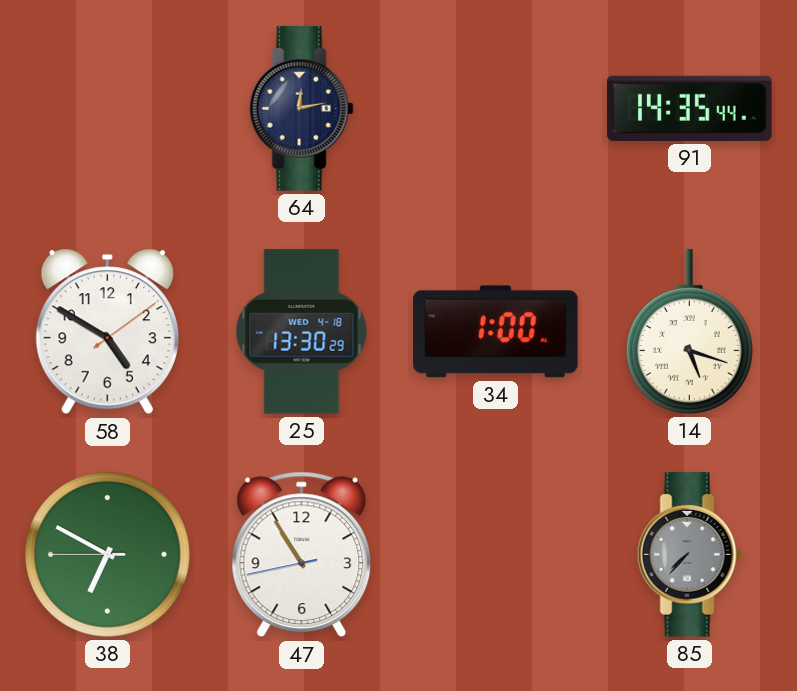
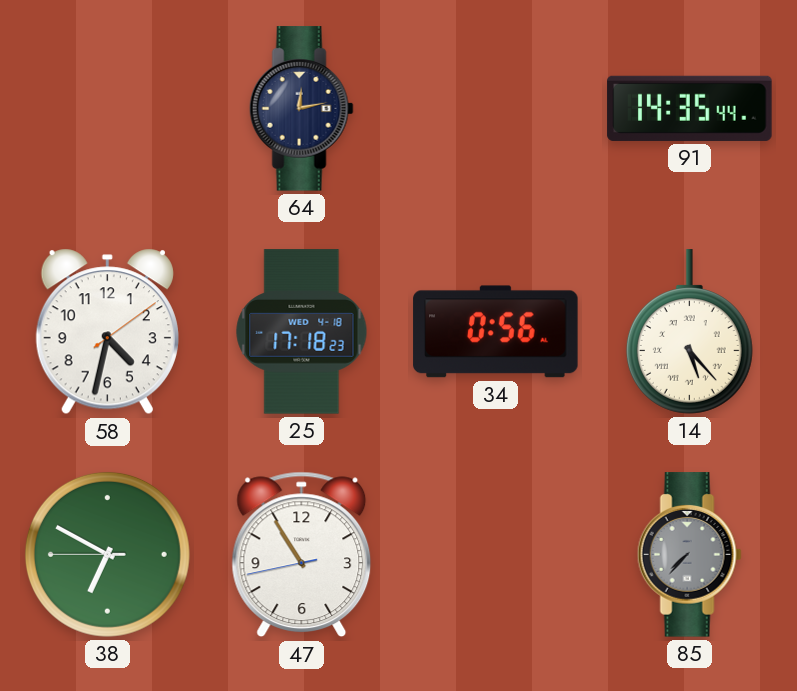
58: 4:50 -> 4:32
25: 13:30 -> 17:18
34: 1:00 -> 0:56
14: 5:18 -> 5:23
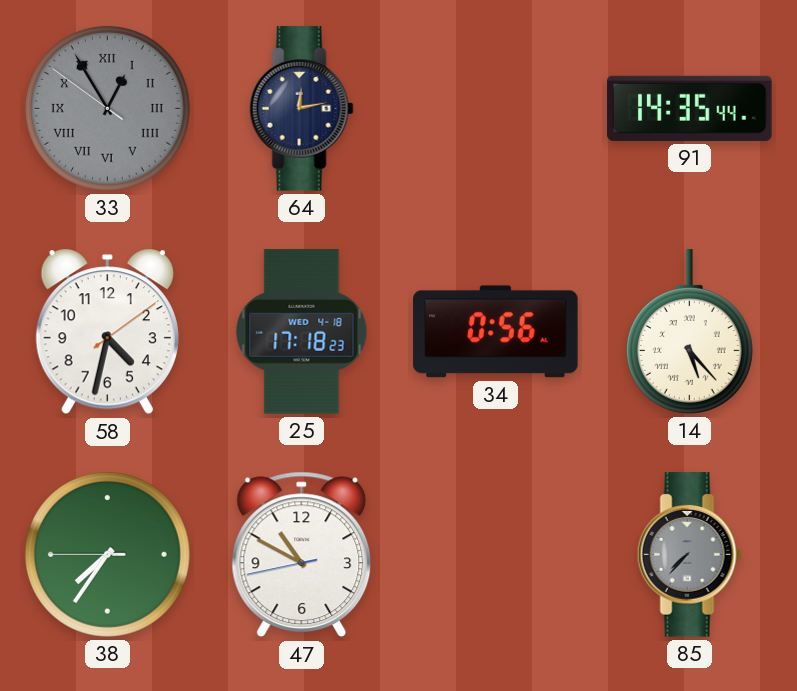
33: none -> 12:54
38: 6:49 -> 7:35
47: 10:54 -> 10:49
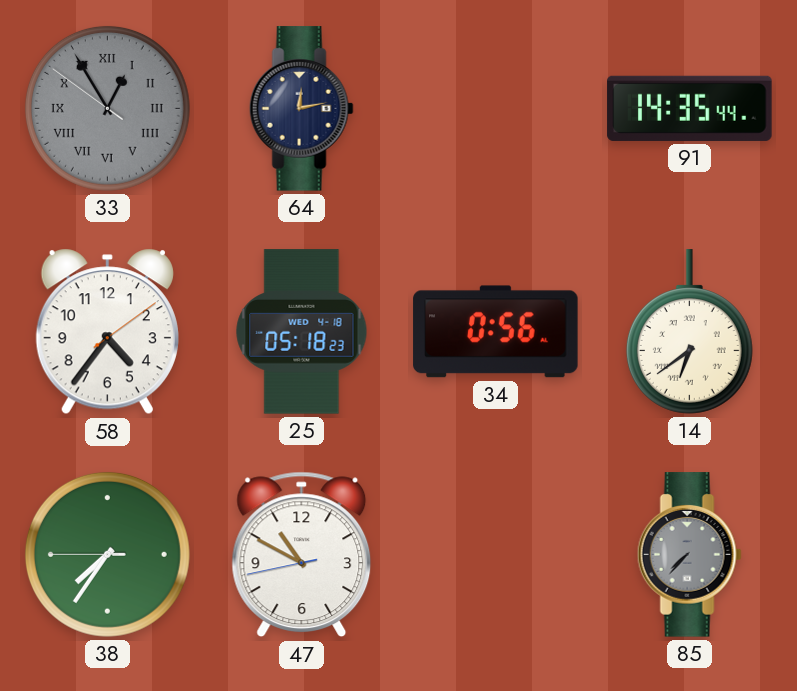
58: 4:32 -> 4:36
25: 17:18 -> 05:18
14: 5:23 -> 6:39
